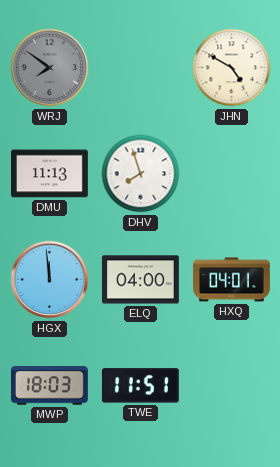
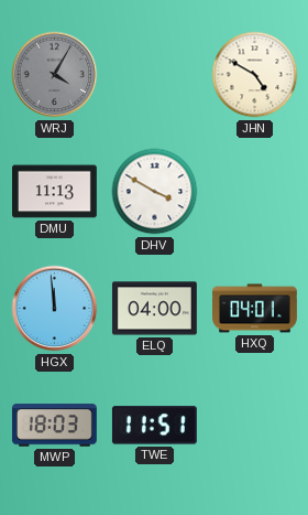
WRJ: 7:51 -> 4:05
DHV: 7:57 -> 3:50
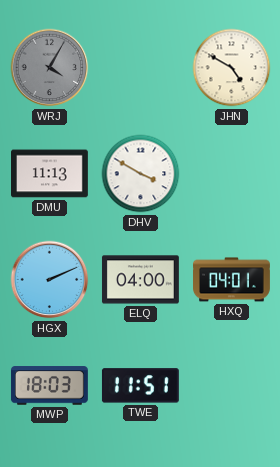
HGX: 11:59 -> 2:11
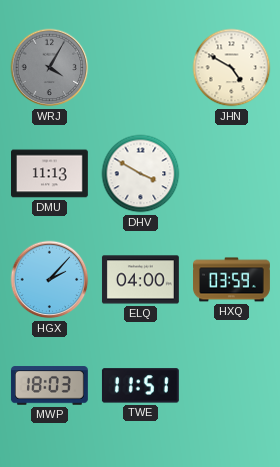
HGX: 2:11 -> 2:07
HXQ: 04:01 -> 03:59
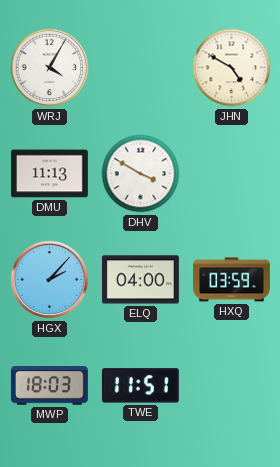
WRJ dial: grey -> white
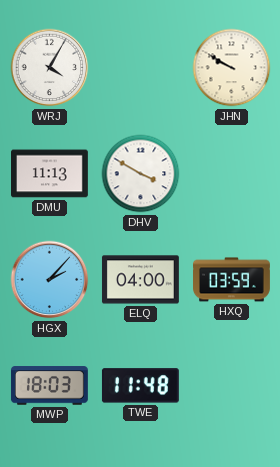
JHN: 4:50 -> 9:50
TWE: 11:51 -> 11:48
